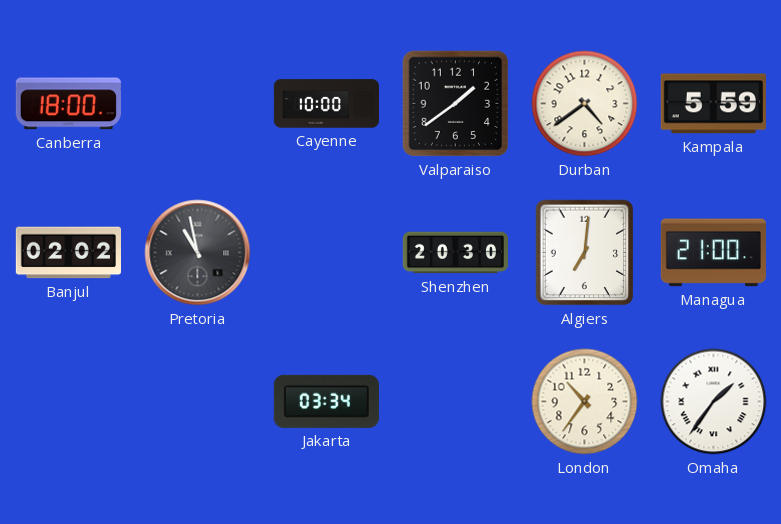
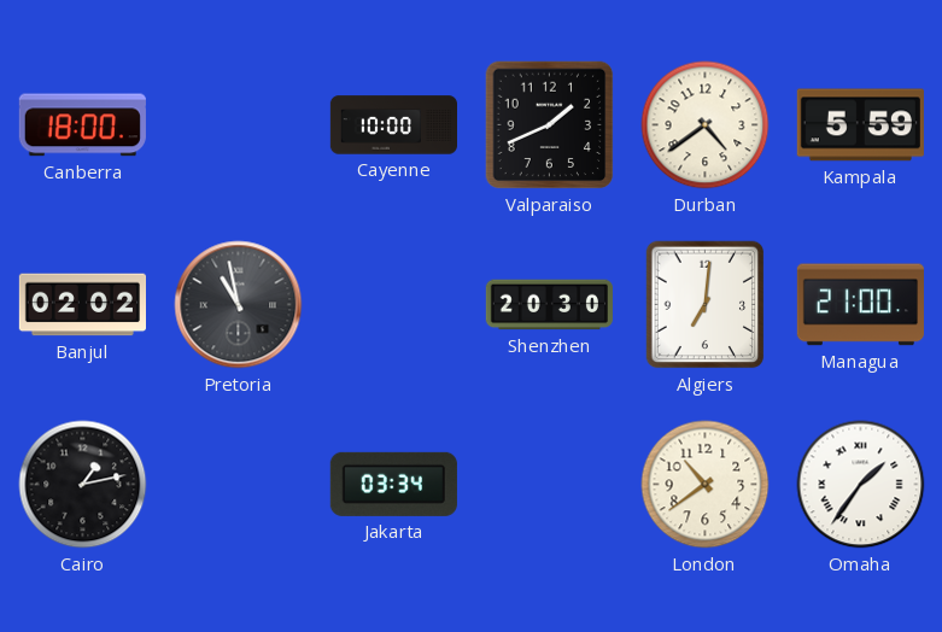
Valparaiso: 1:39 -> 1:41
Cairo: none -> 1:13
London: 10:36 -> 10:39
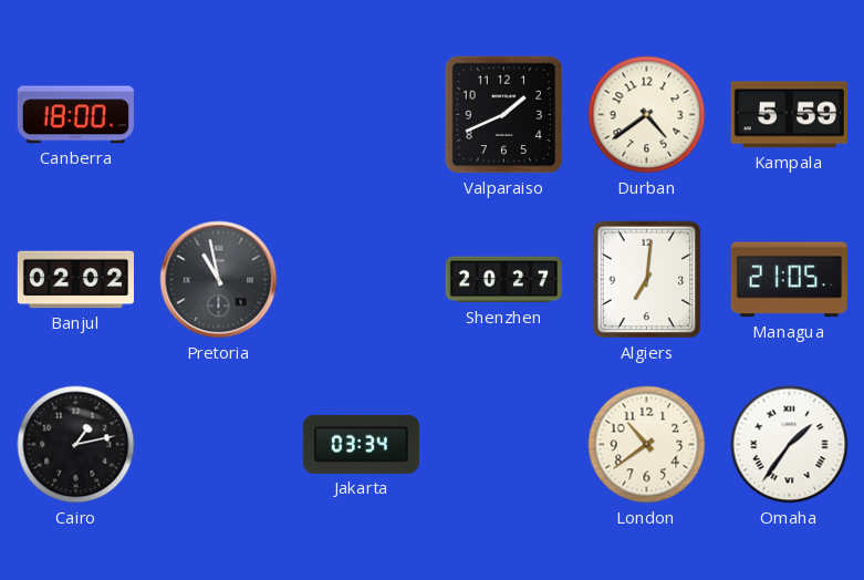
Cayenne: 10:00 -> none
Shenzhen: 20:30 -> 20:27
Managua: 21:00 -> 21:05
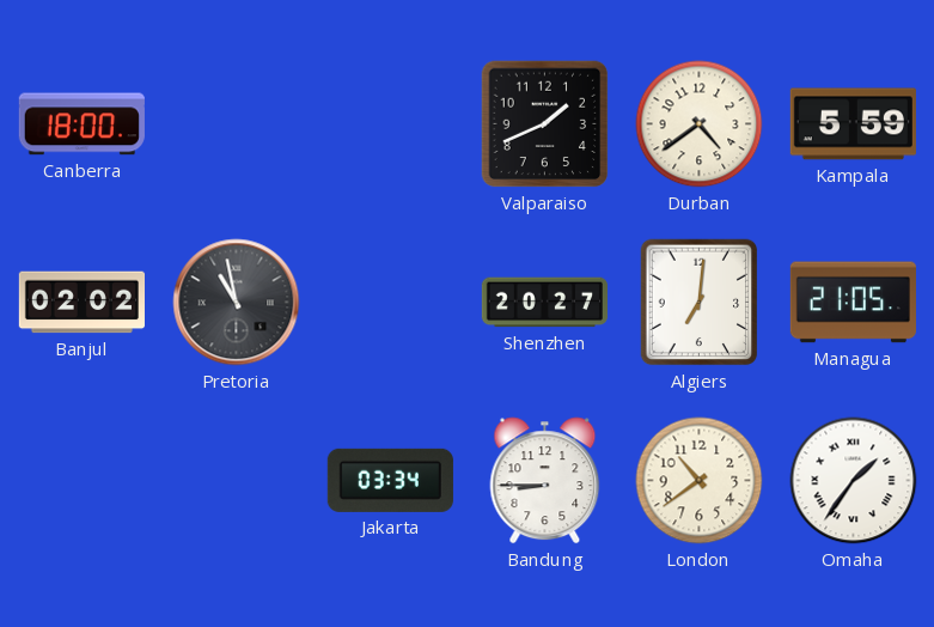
Cairo: 1:13 -> none
Bandung: none -> 8:45
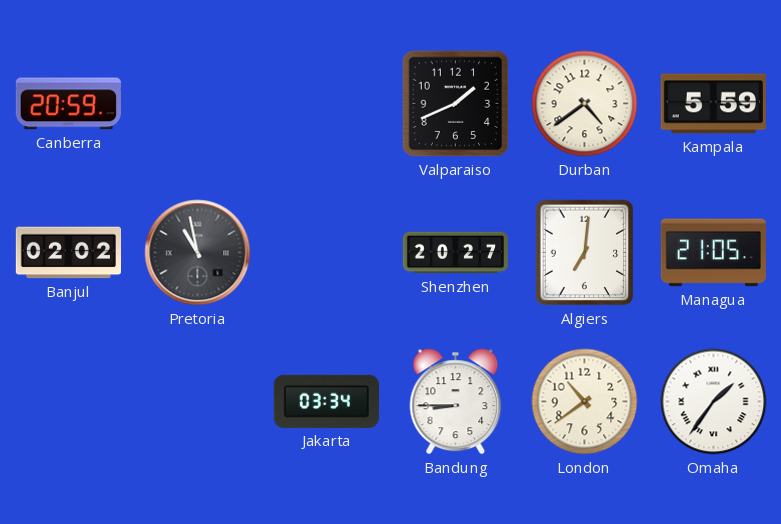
Canberra: 18:00 -> 20:59
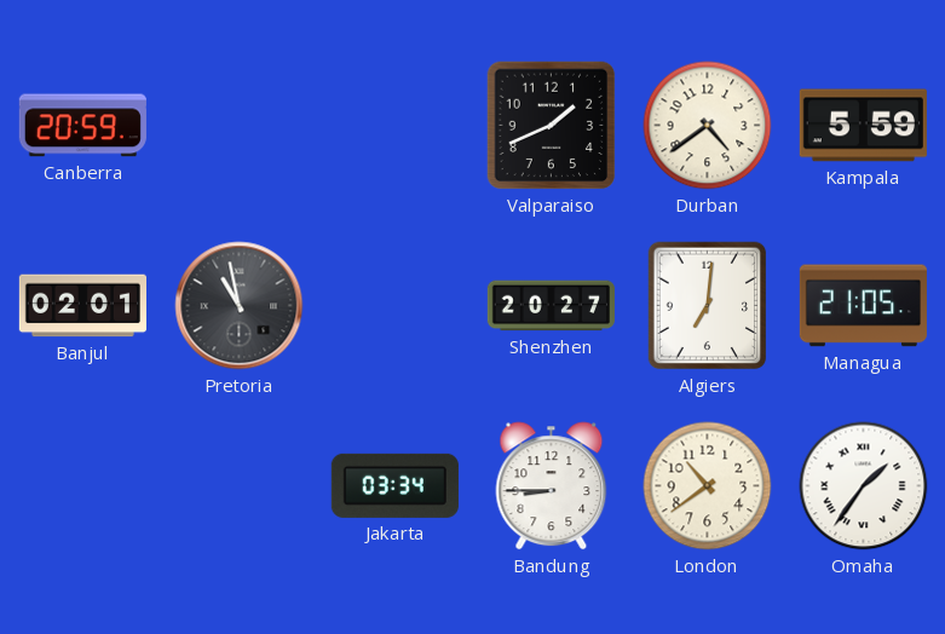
Banjul: 02:02 -> 02:01
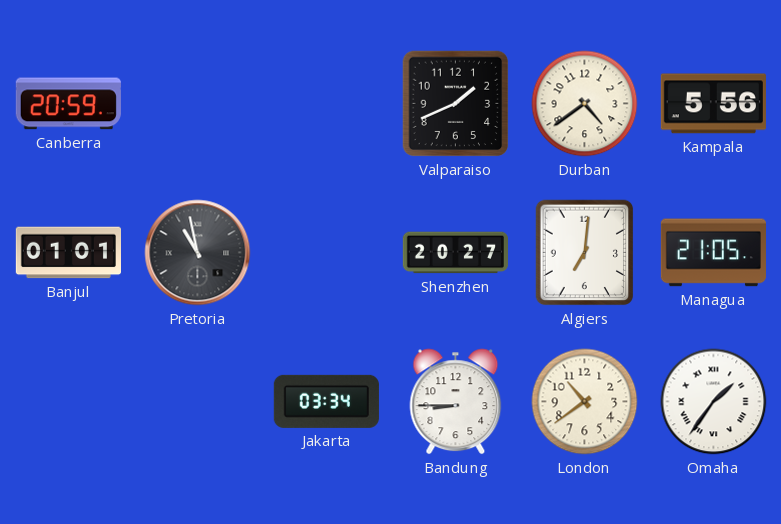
Kampala: 5:59 -> 5:56
Banjul: 02:01 -> 01:01
